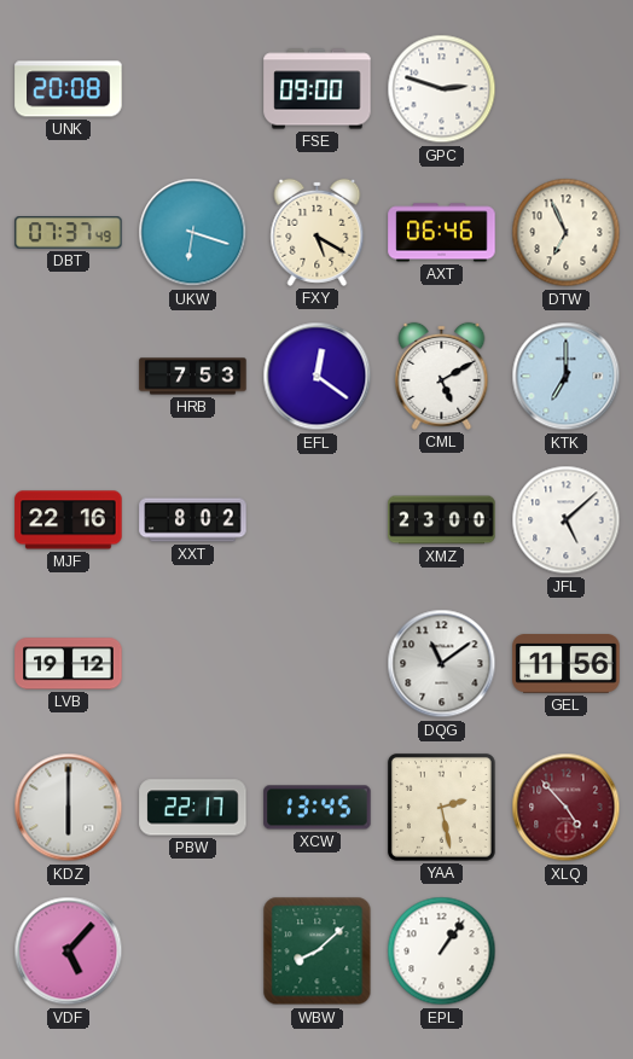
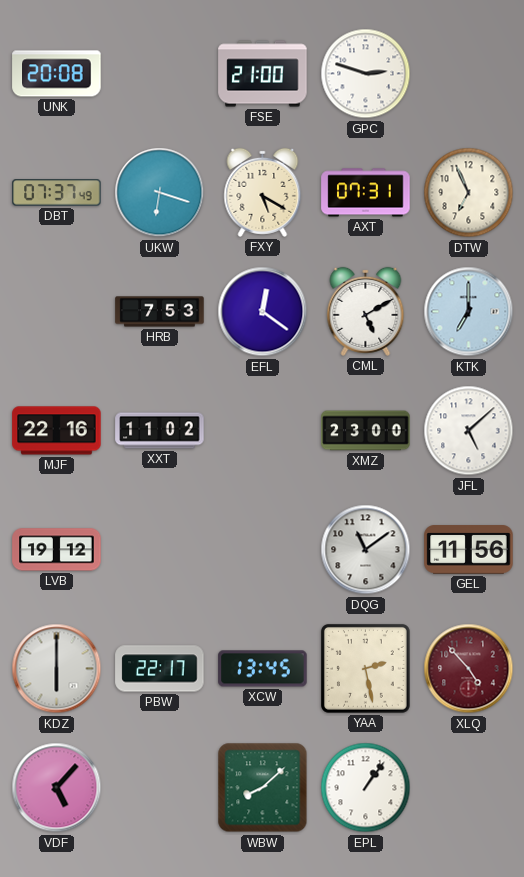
FSE: 09:00 -> 21:00
AXT: 06:46 -> 07:31
XXT: 8:02 -> 11:02
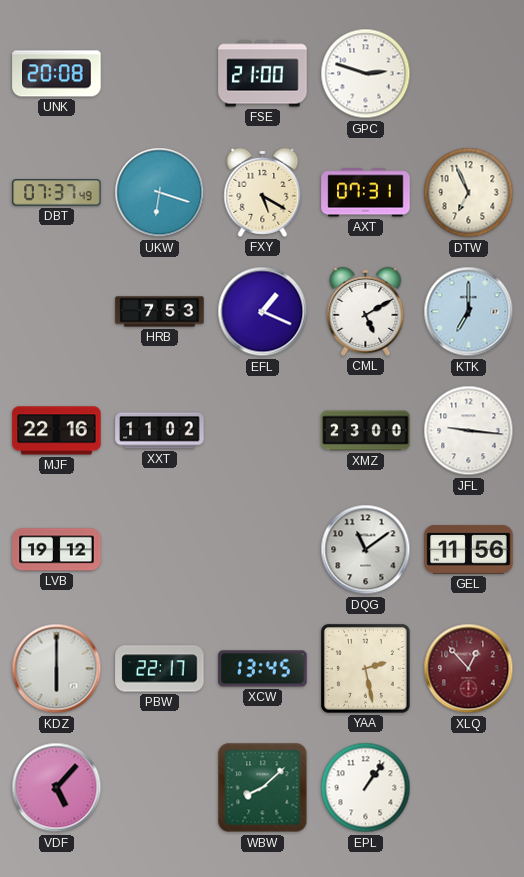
EFL: 12:21 -> 1:19
JFL: 5:08 -> 9:16
XLQ: 4:53 -> 12:53
